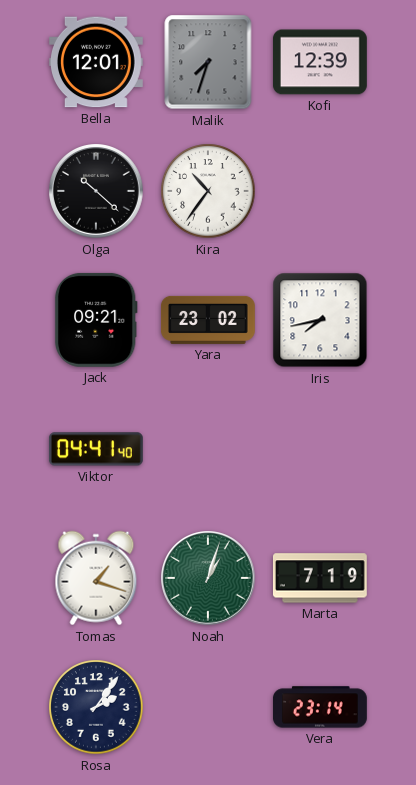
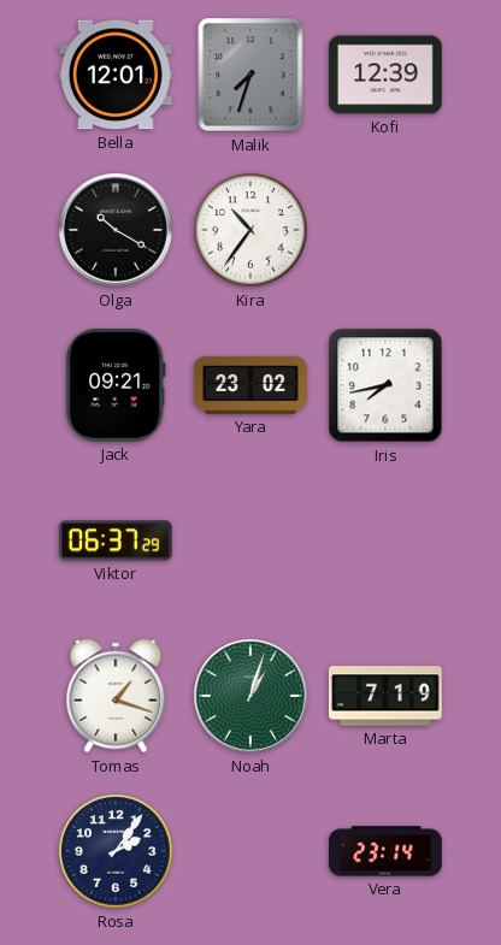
Olga: 10:22 -> 10:20
Viktor: 04:41 -> 06:37
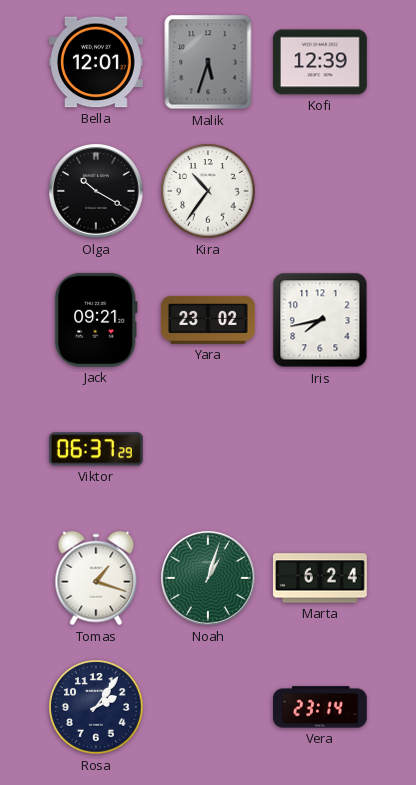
Malik: 7:33 -> 5:33
Marta: 7:19 -> 6:24
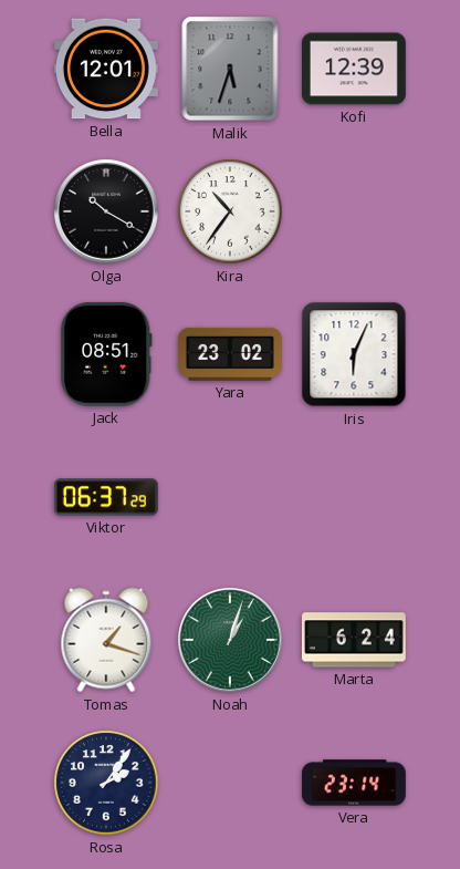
Jack: 09:21 -> 08:51
Iris: 7:43 -> 6:04
